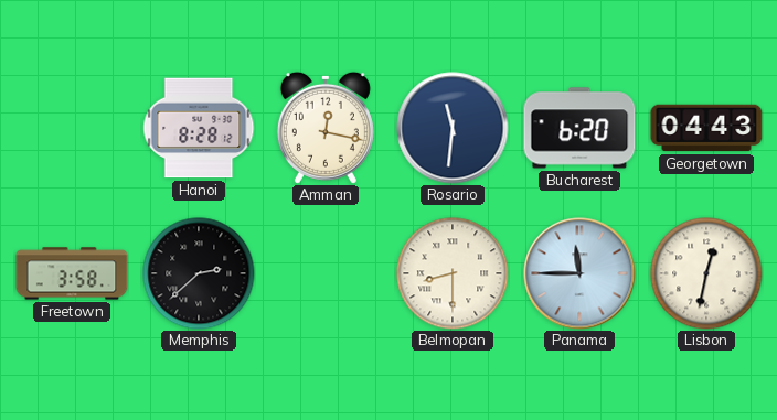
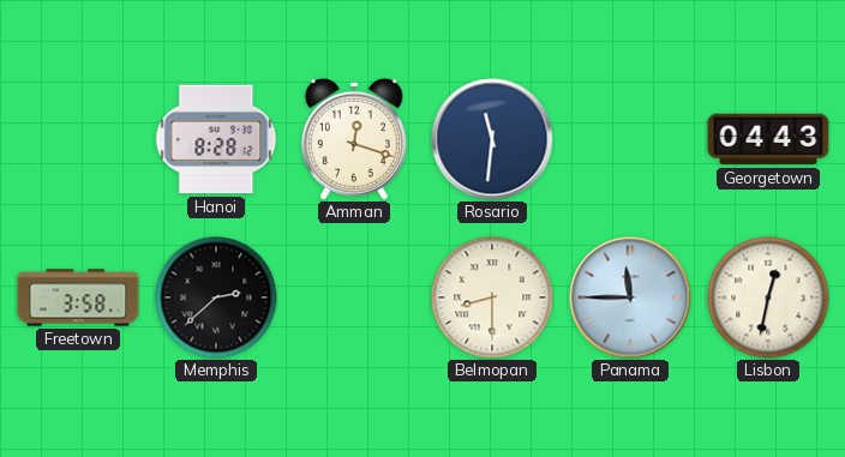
Amman: 12:17 -> 12:18
Bucharest: 6:20 -> none
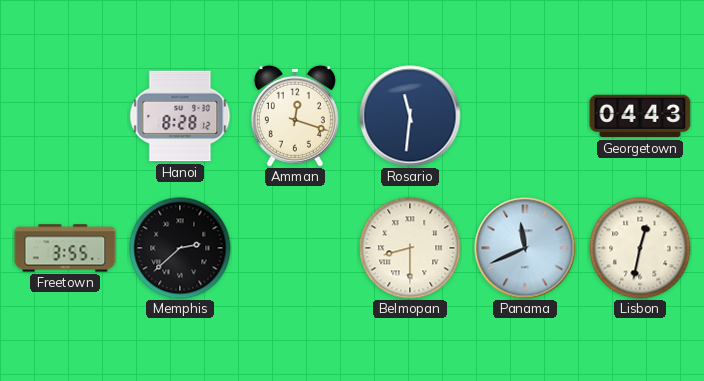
Freetown: 3:58 -> 3:55
Panama: 11:45 -> 11:41
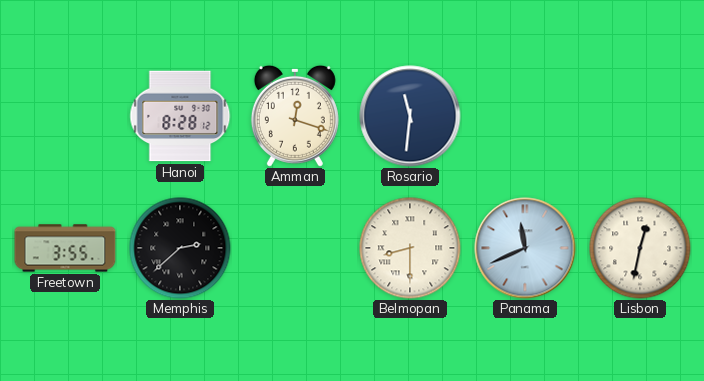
Georgetown: 04:43 -> none
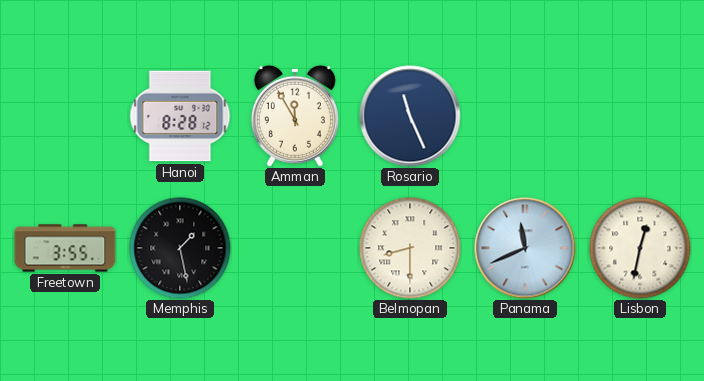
Amman: 12:18 -> 11:55
Rosario: 11:31 -> 11:26
Memphis: 2:38 -> 1:28
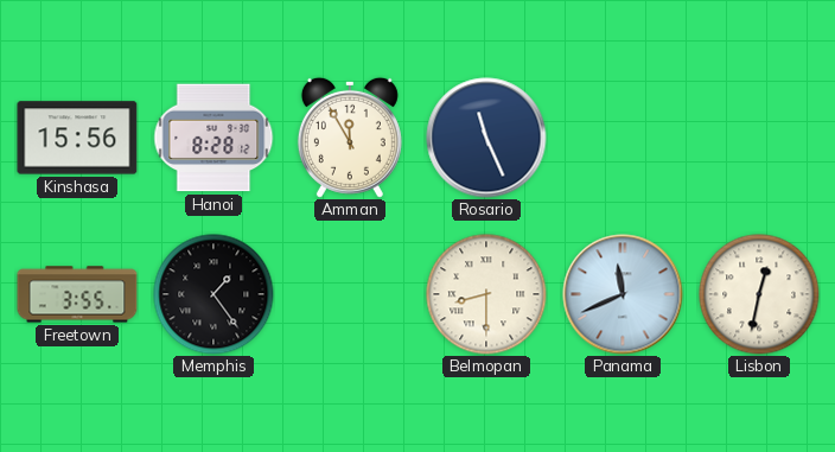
Kinshasa: none -> 15:56
Memphis: 1:28 -> 1:24
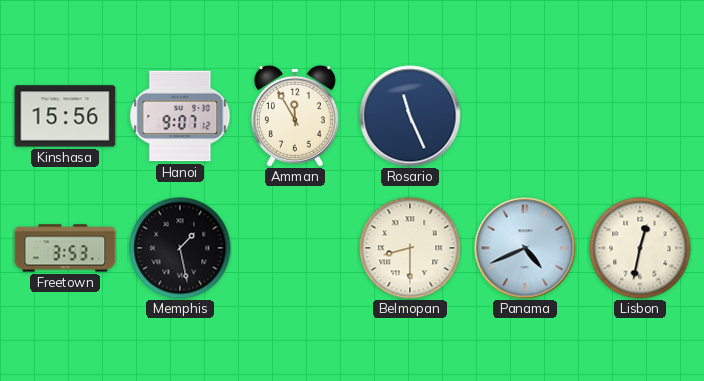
Hanoi: 8:28 -> 9:07
Freetown: 3:55 -> 3:53
Memphis: 1:24 -> 1:28
Panama: 11:41 -> 4:41
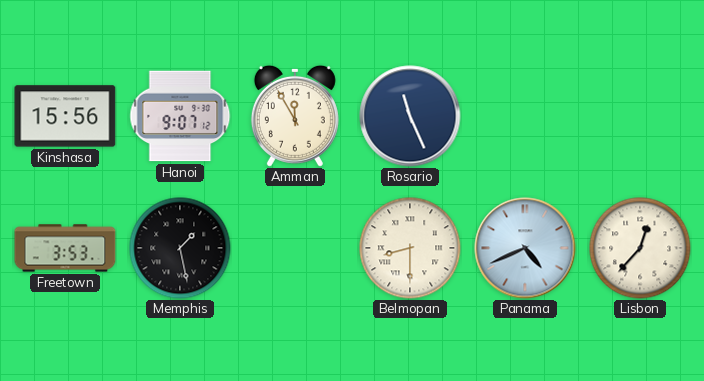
Lisbon: 12:32 -> 12:37
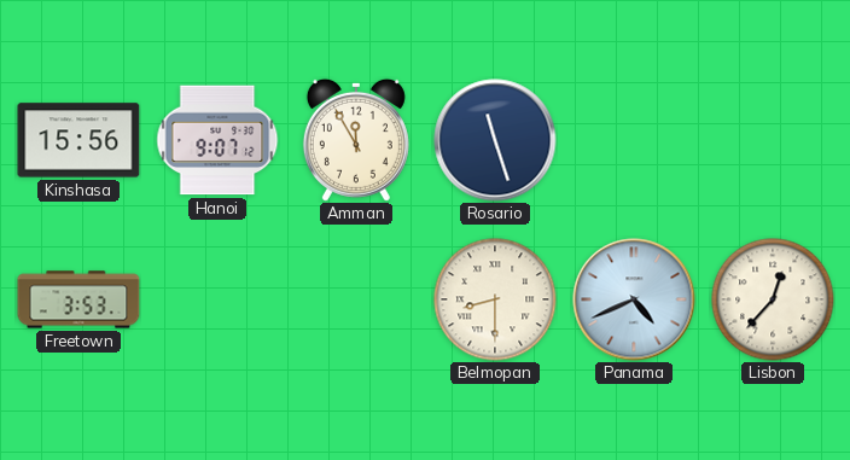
Rosario: 11:26 -> 11:27
Memphis: 1:28 -> none
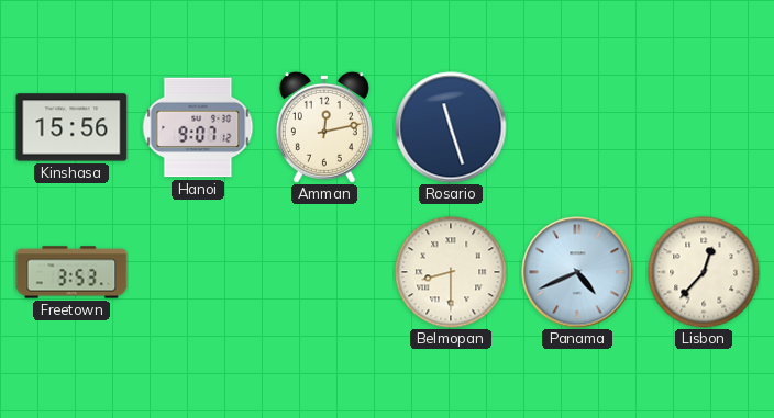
Amman: 11:55 -> 12:13
